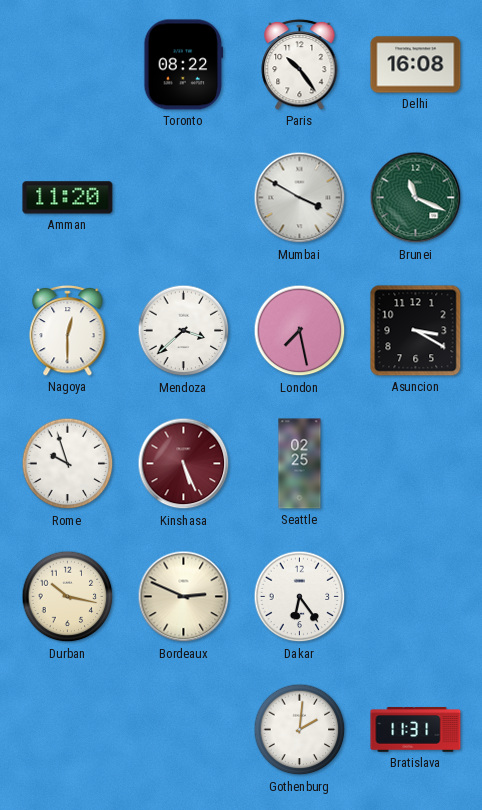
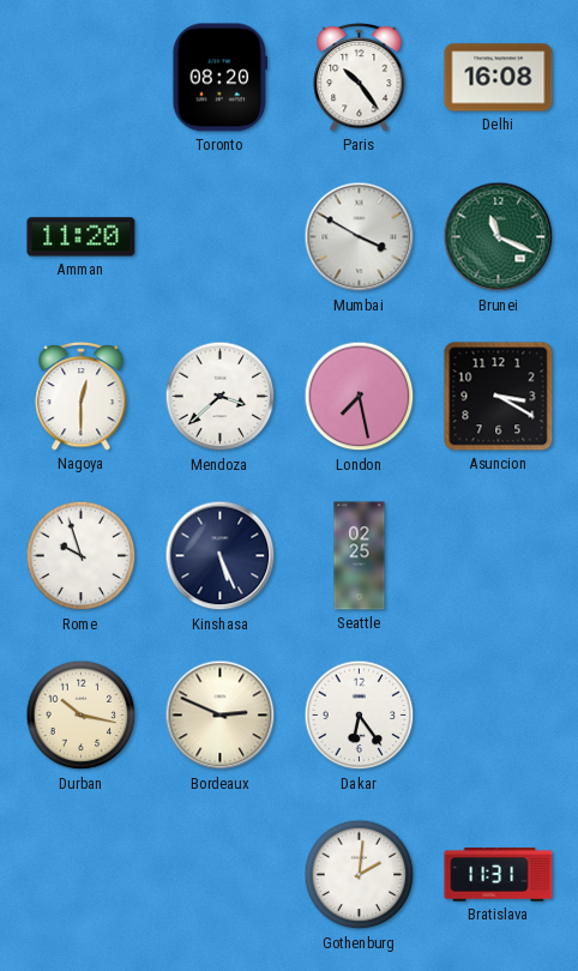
Toronto: 08:22 -> 08:20
Kinshasa dial: burgundy -> navy
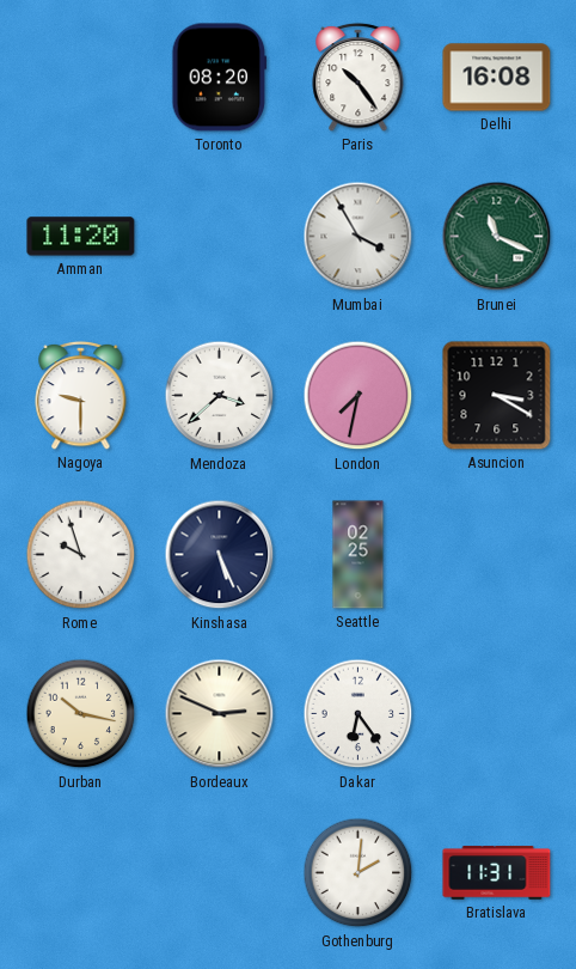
Mumbai: 3:50 -> 3:55
Nagoya: 12:30 -> 9:30
London: 7:28 -> 7:32
